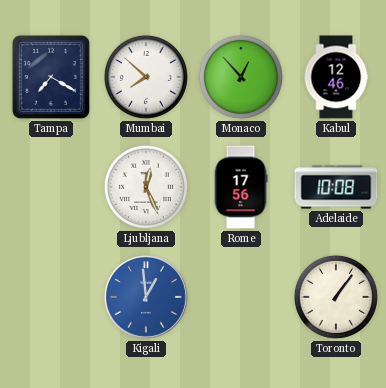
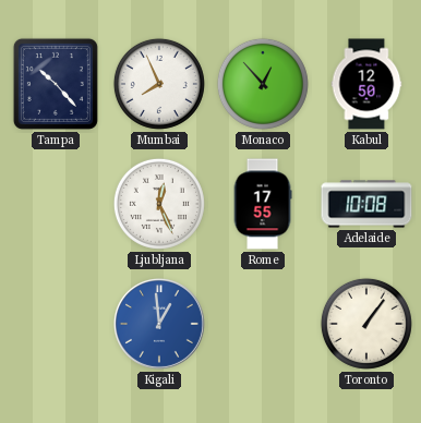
Tampa: 7:20 -> 10:23
Mumbai: 7:52 -> 7:56
Kabul: 12:46 -> 12:50
Rome: 17:56 -> 17:55
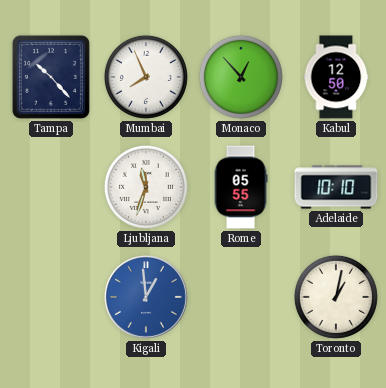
Ljubljana: 12:26 -> 11:33
Rome: 17:55 -> 05:55
Adelaide: 10:08 -> 10:10
Toronto: 1:06 -> 1:02
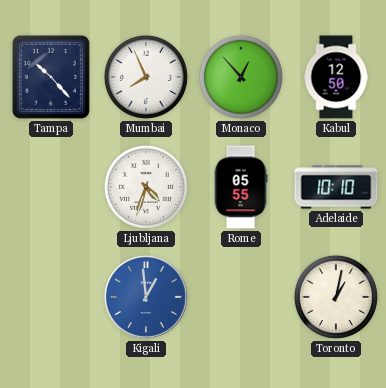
Ljubljana: 11:33 -> 4:33
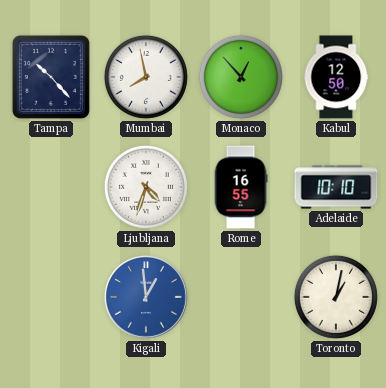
Mumbai: 7:56 -> 7:58
Rome: 05:55 -> 16:55
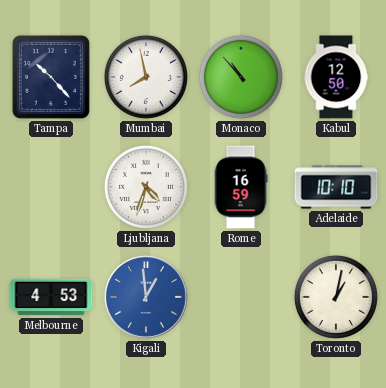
Monaco: 12:53 -> 10:53
Rome: 16:55 -> 16:59
Melbourne: none -> 4:53
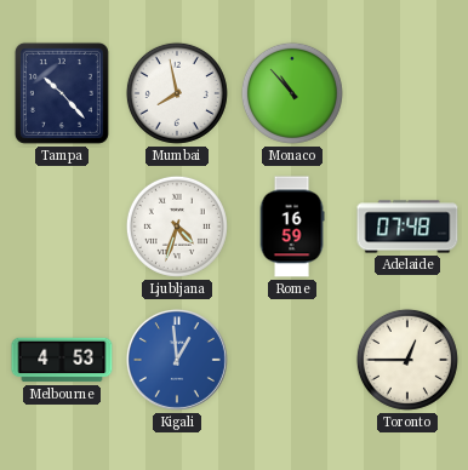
Kabul: 12:50 -> none
Adelaide: 10:10 -> 07:48
Toronto: 1:02 -> 12:45
